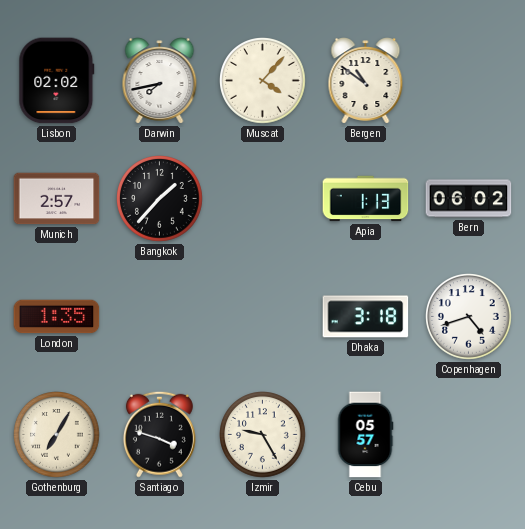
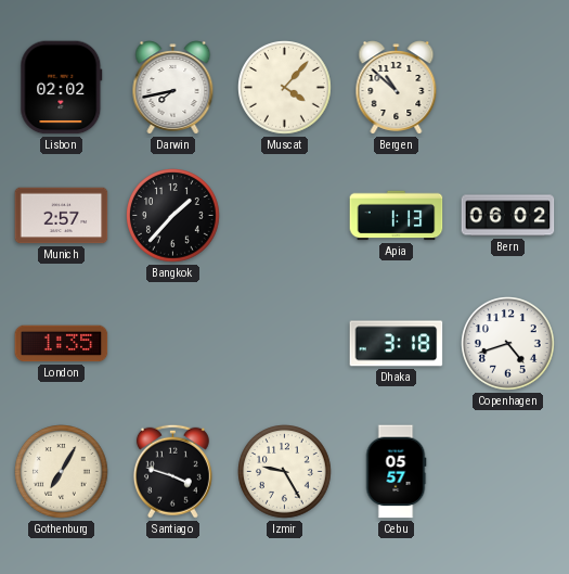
Bergen: 10:51 -> 10:52
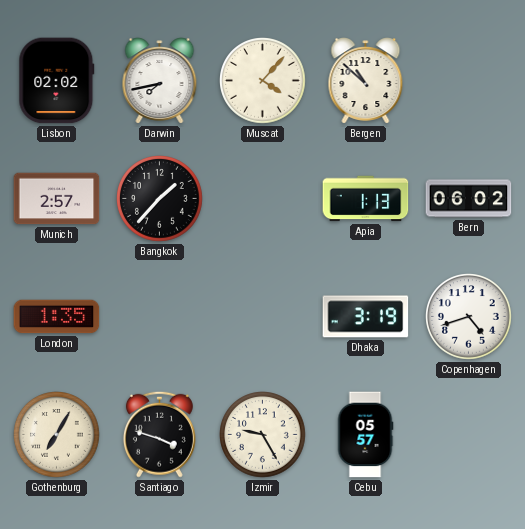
Dhaka: 3:18 -> 3:19
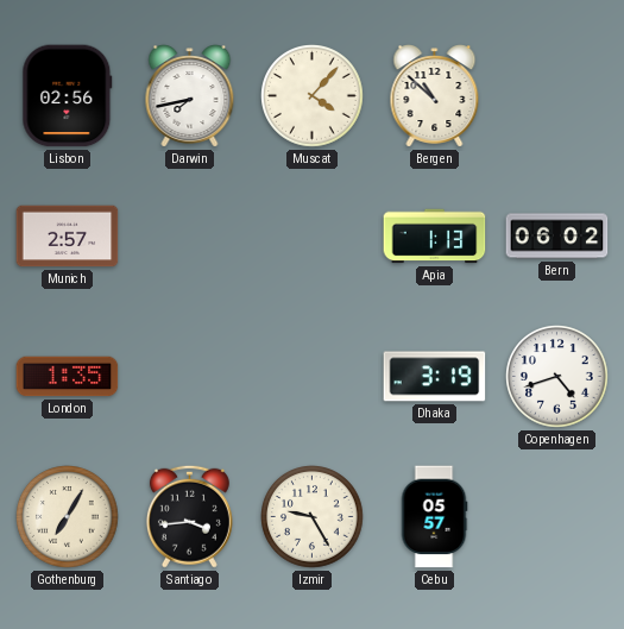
Lisbon: 02:02 -> 02:56
Bangkok: 1:37 -> none
Santiago: 3:48 -> 3:44
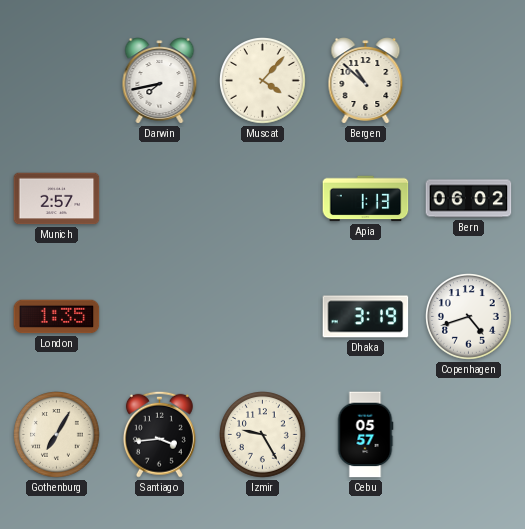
Lisbon: 02:56 -> none
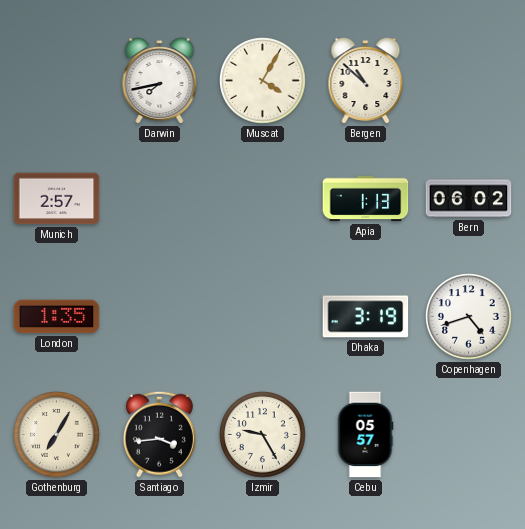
Muscat: 4:07 -> 4:05
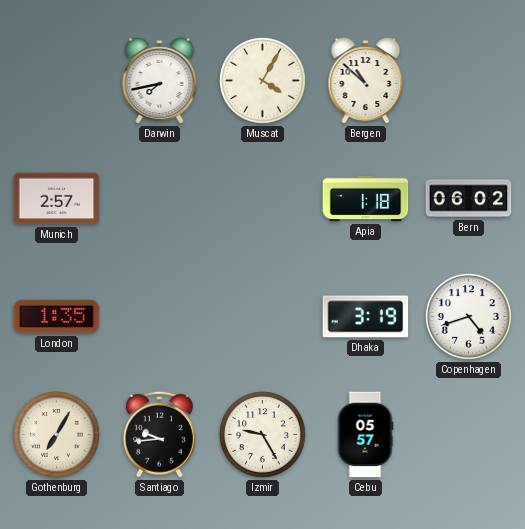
Apia: 1:13 -> 1:18
Santiago: 3:44 -> 9:44
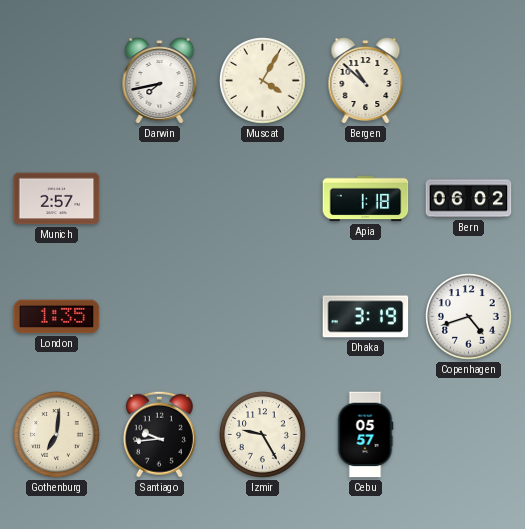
Gothenburg: 7:05 -> 7:01
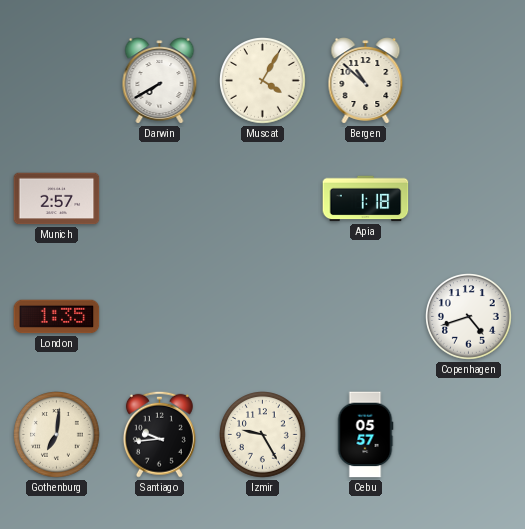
Darwin: 7:43 -> 7:40
Bern: 06:02 -> none
Dhaka: 3:19 -> none
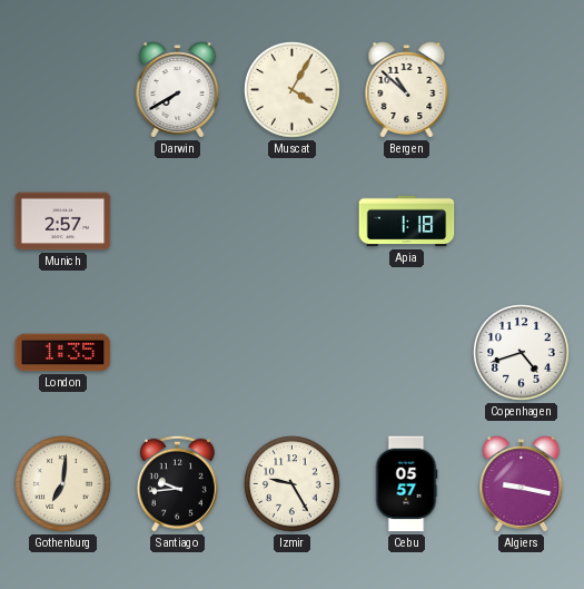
Algiers: none -> 9:17
